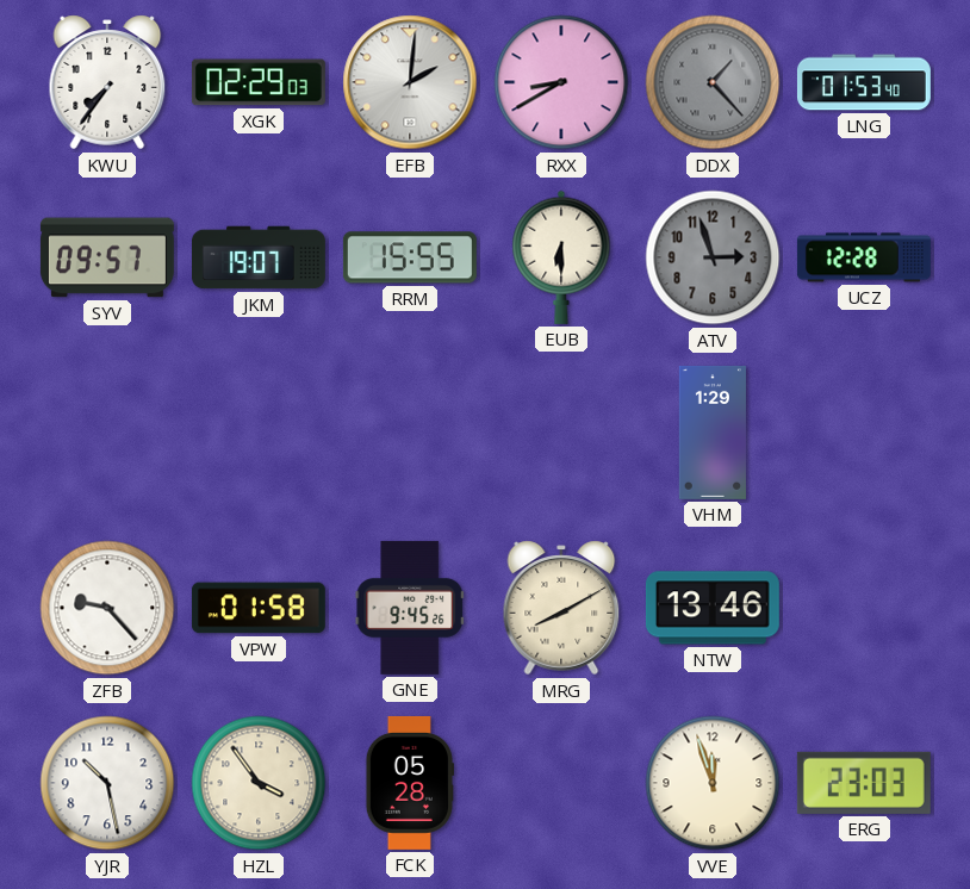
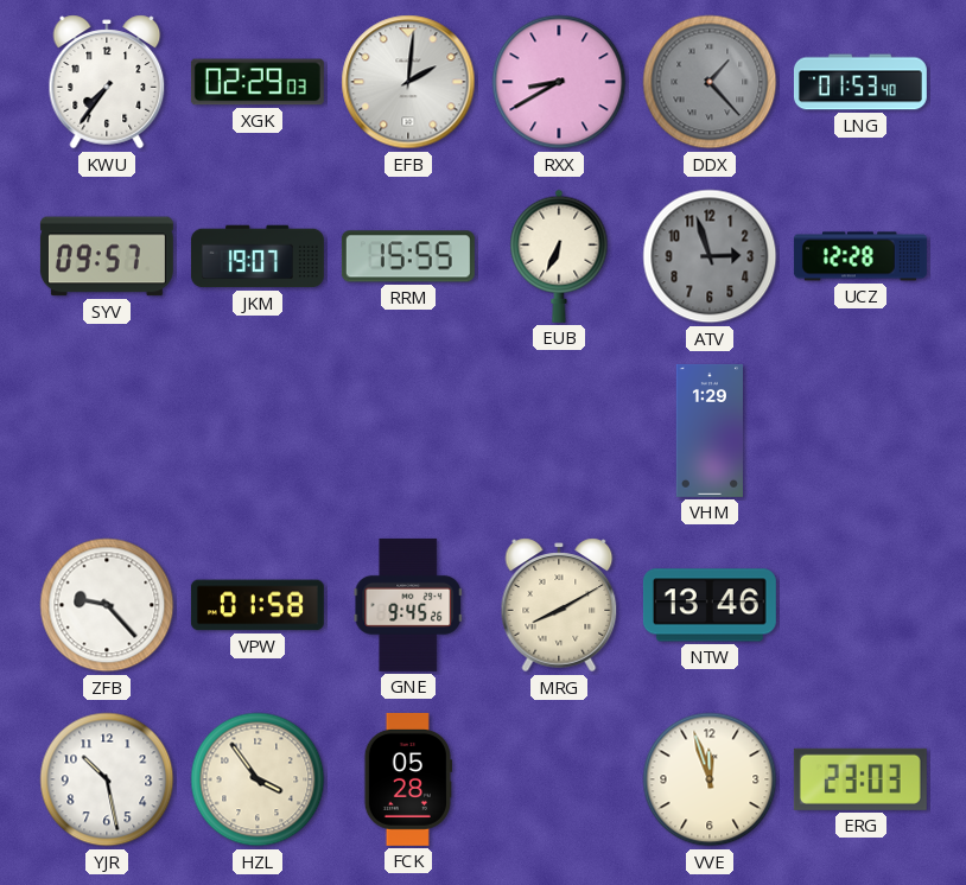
EUB: 6:30 -> 6:34
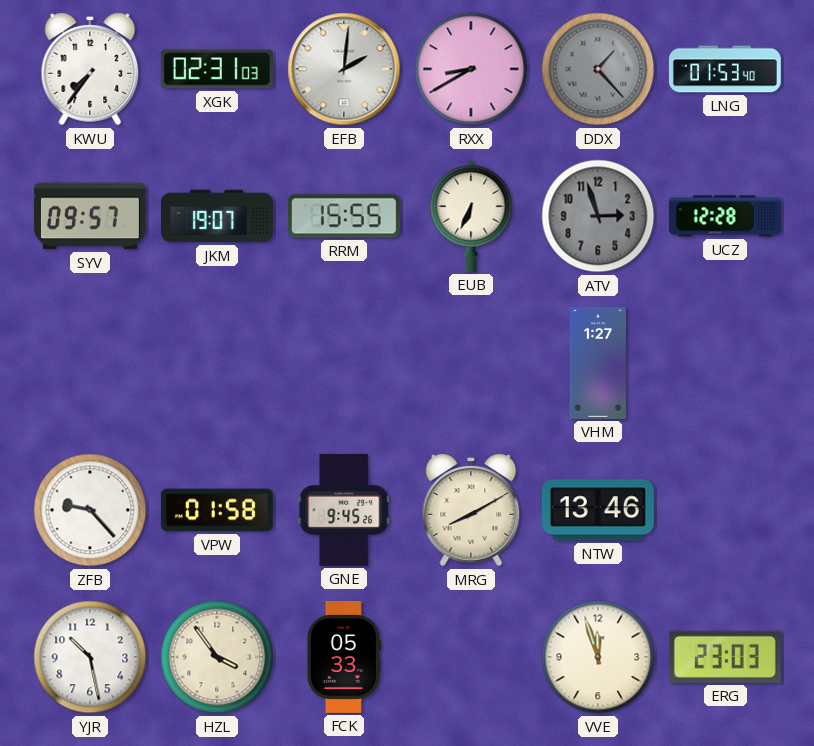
XGK: 02:29 -> 02:31
VHM: 1:29 -> 1:27
FCK: 05:28 -> 05:33
